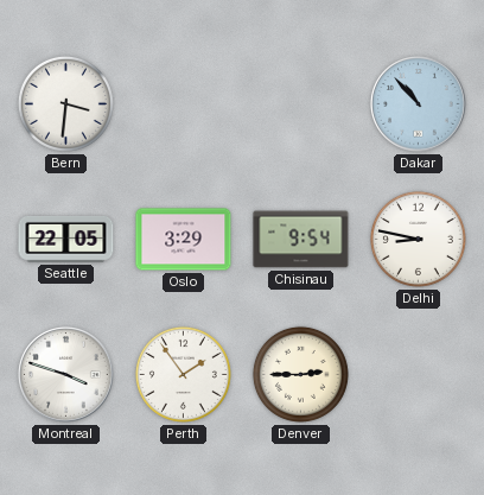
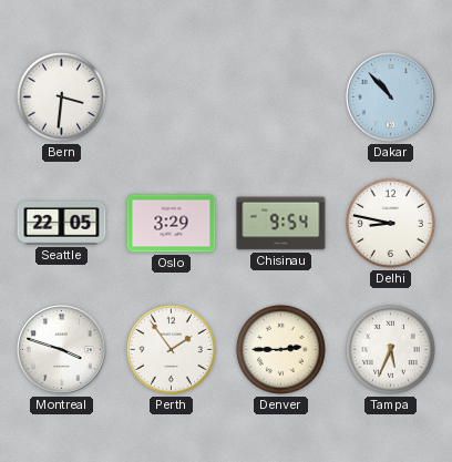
Tampa: none -> 5:34
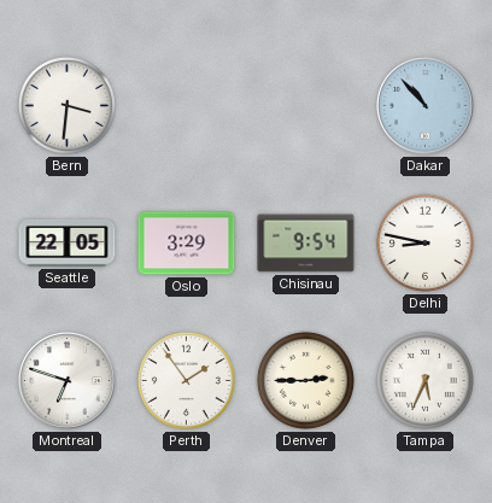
Montreal: 3:48 -> 6:48
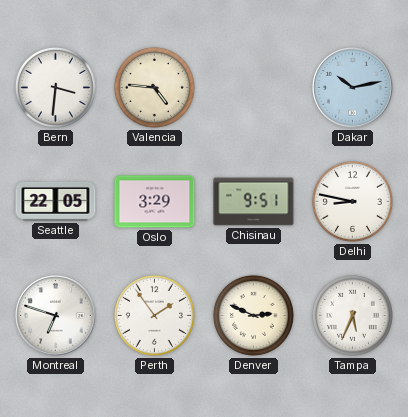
Valencia: none -> 4:46
Dakar: 10:53 -> 10:13
Chisinau: 9:54 -> 9:51
Denver: 2:45 -> 2:49
